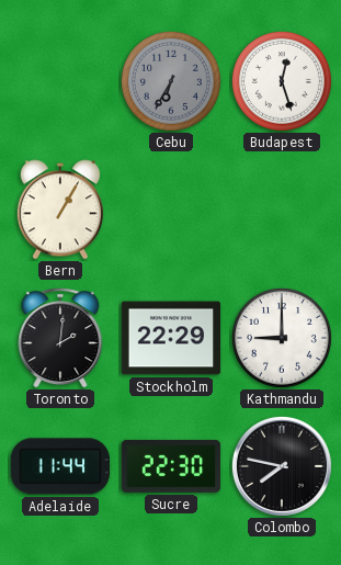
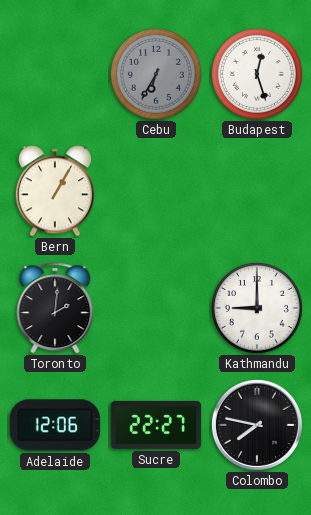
Stockholm: 22:29 -> none
Adelaide: 11:44 -> 12:06
Sucre: 22:30 -> 22:27
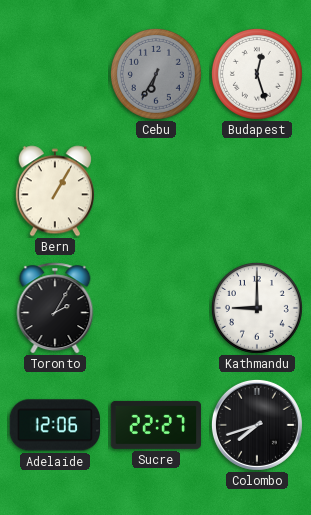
Toronto: 2:01 -> 2:05
Colombo: 7:47 -> 7:42
